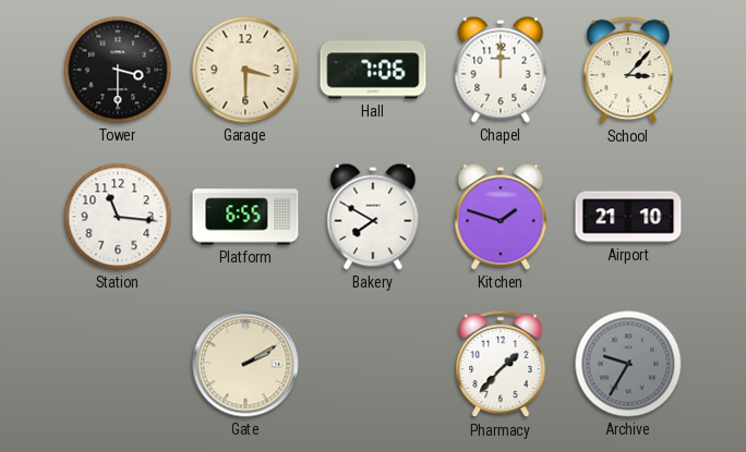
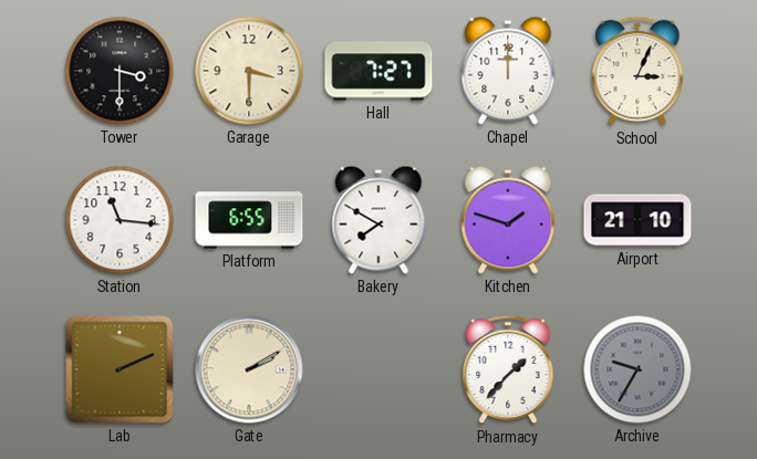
Hall: 7:06 -> 7:27
School: 3:07 -> 3:04
Lab: none -> 2:11
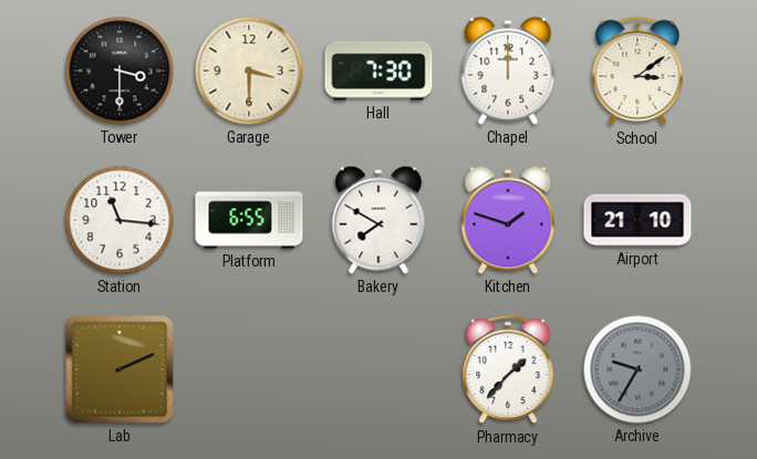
Hall: 7:27 -> 7:30
School: 3:04 -> 3:09
Gate: 2:10 -> none
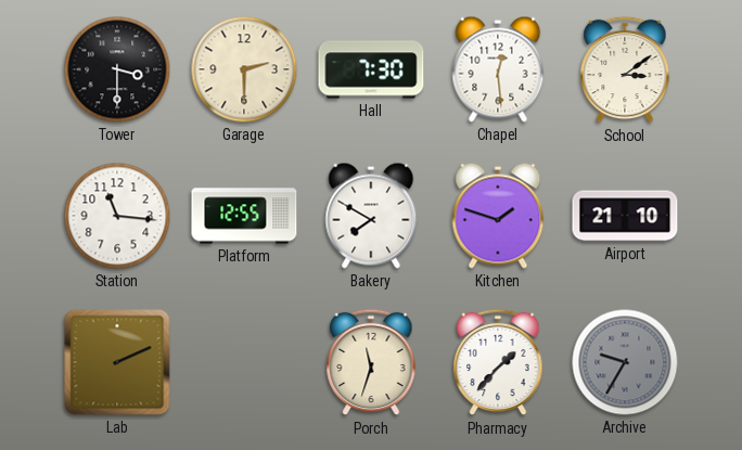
Garage: 3:30 -> 2:30
Chapel: 12:00 -> 12:29
Platform: 6:55 -> 12:55
Porch: none -> 11:33
